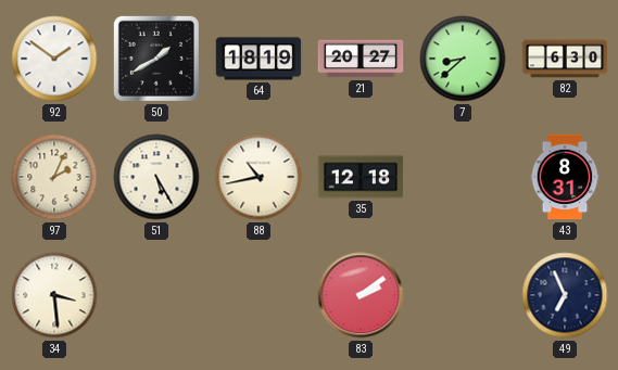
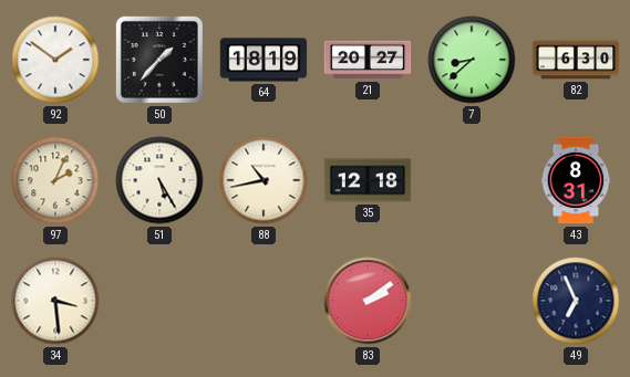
50: 1:40 -> 1:37
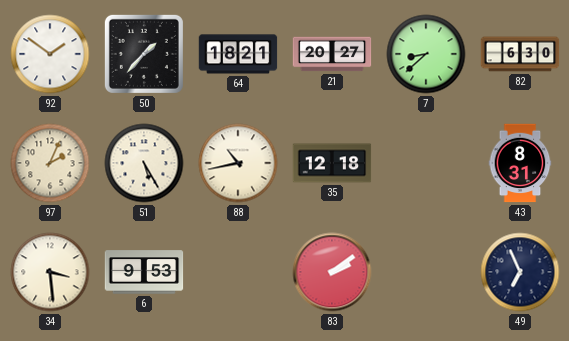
64: 18:19 -> 18:21
6: none -> 9:53
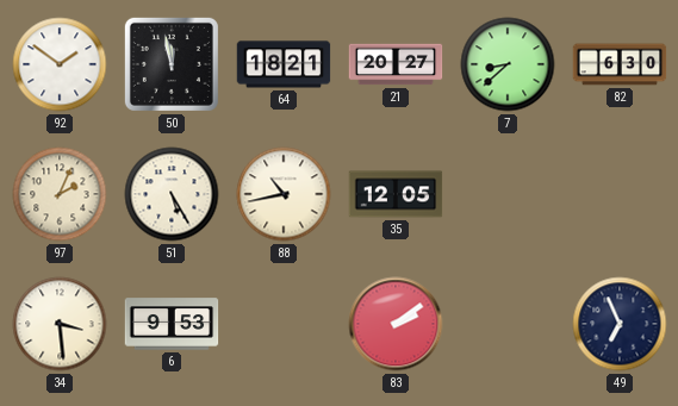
50: 1:37 -> 11:58
35: 12:18 -> 12:05
43: 8:31 -> none
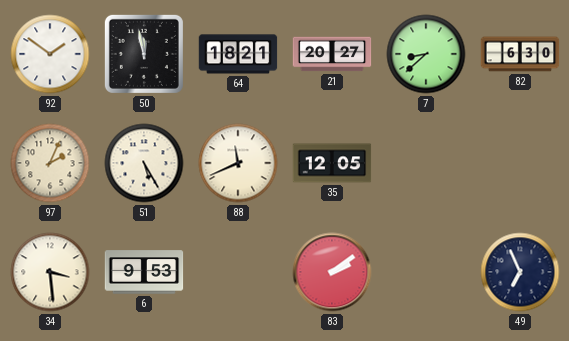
88: 10:43 -> 11:41
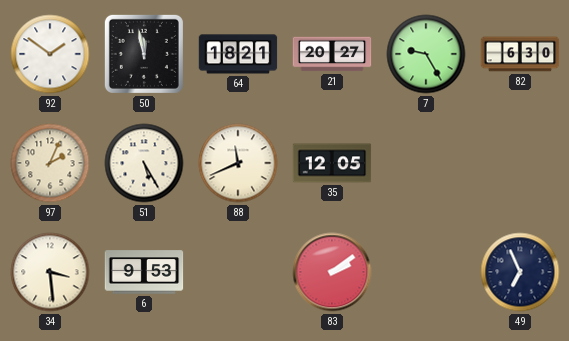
7: 8:38 -> 9:25
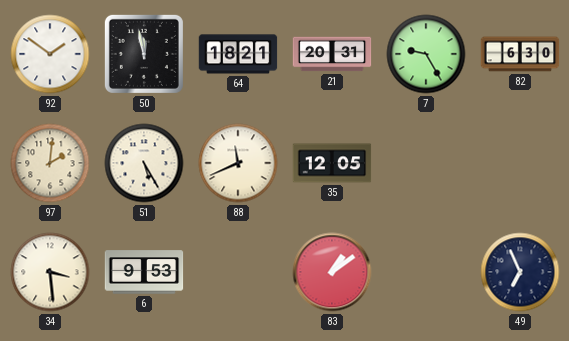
21: 20:27 -> 20:31
97: 2:04 -> 2:01
83: 2:09 -> 1:09
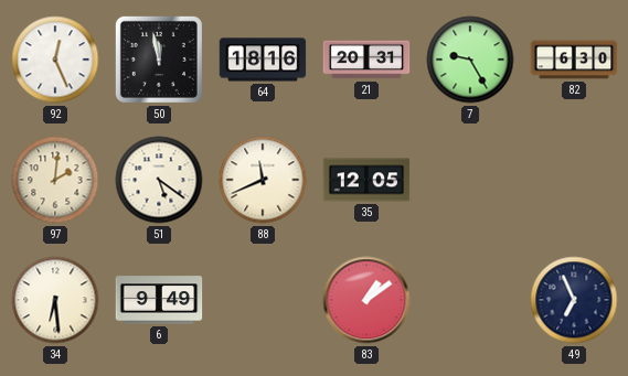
92: 1:51 -> 12:26
64: 18:21 -> 18:16
51: 5:25 -> 5:21
34: 3:29 -> 6:29
6: 9:53 -> 9:49
